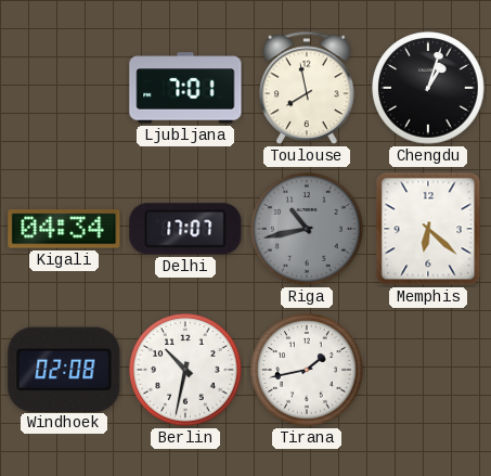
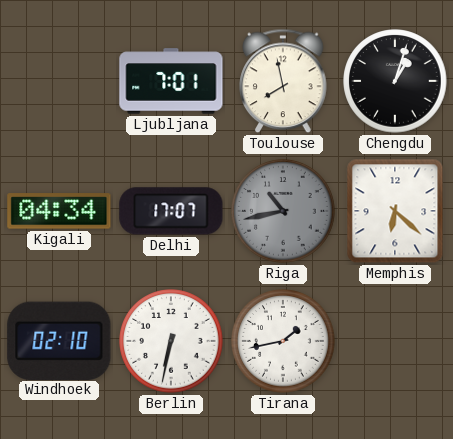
Windhoek: 02:08 -> 02:10
Berlin: 10:32 -> 6:32
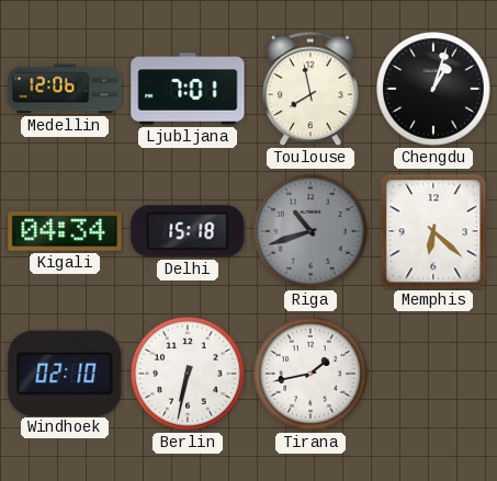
Medellin: none -> 12:06
Delhi: 17:07 -> 15:18
Riga: 10:43 -> 10:42
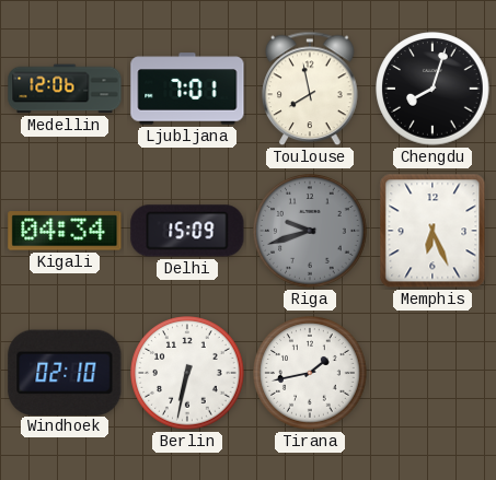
Chengdu: 1:03 -> 8:03
Delhi: 15:18 -> 15:09
Riga: 10:42 -> 9:42
Memphis: 6:22 -> 6:26
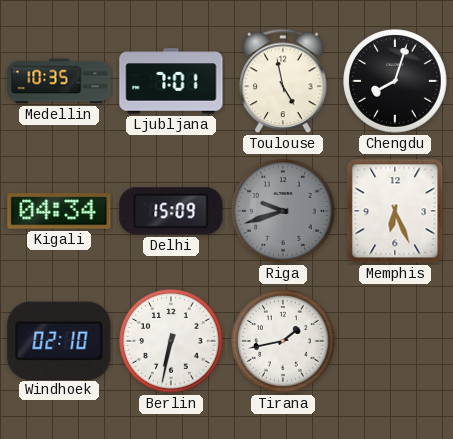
Medellin: 12:06 -> 10:35
Toulouse: 7:58 -> 4:58
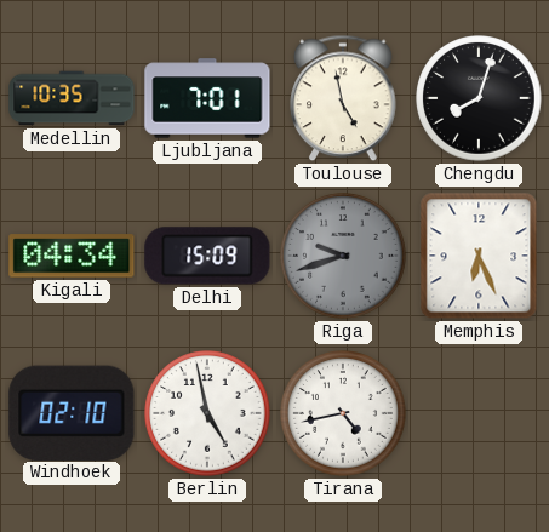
Berlin: 6:32 -> 4:58
Tirana: 1:43 -> 4:43
